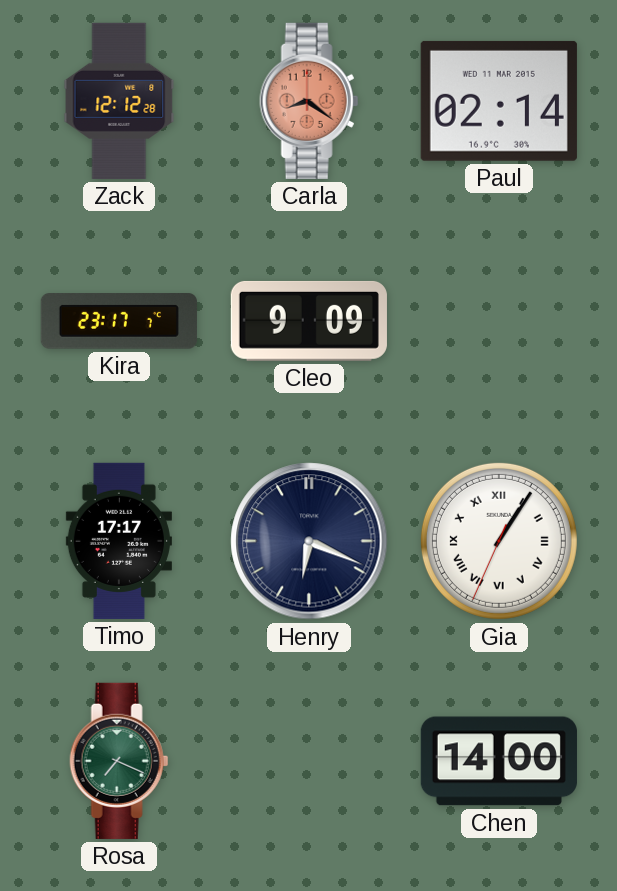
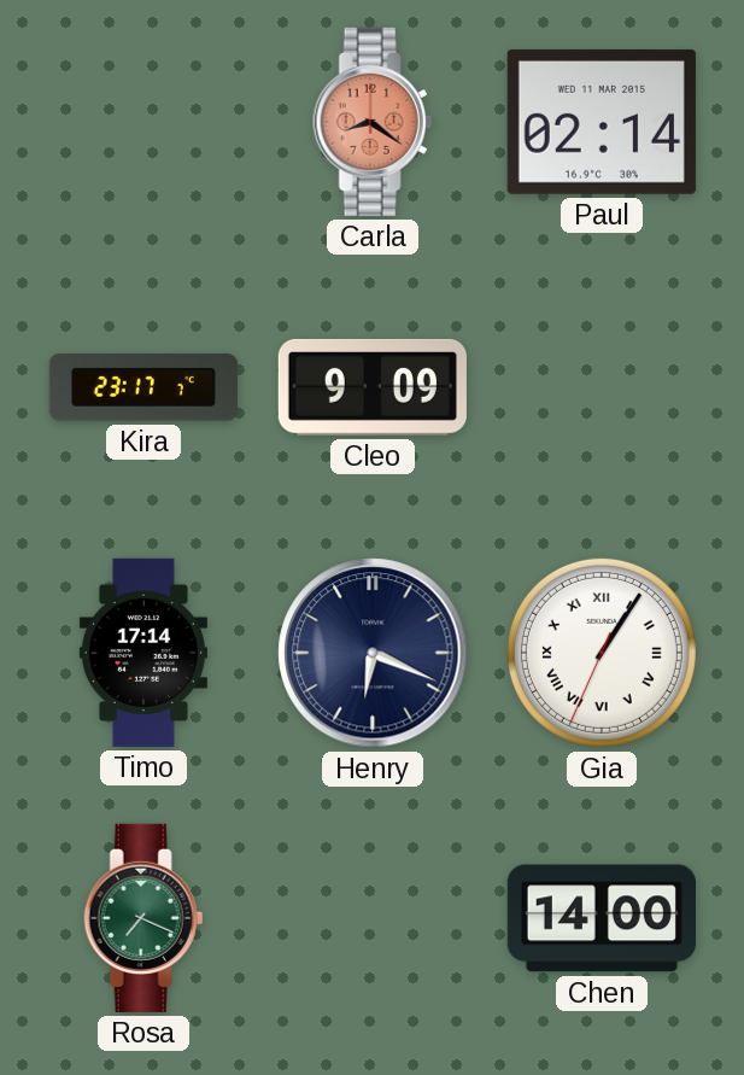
Zack: 12:12 -> none
Timo: 17:17 -> 17:14
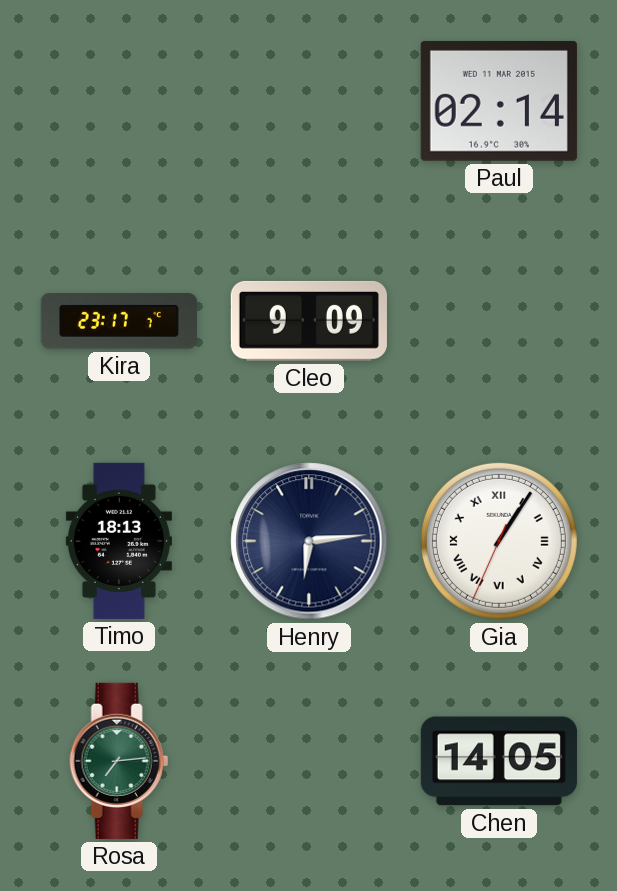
Carla: 8:21 -> none
Timo: 17:14 -> 18:13
Henry: 6:19 -> 6:14
Rosa: 7:19 -> 7:14
Chen: 14:00 -> 14:05
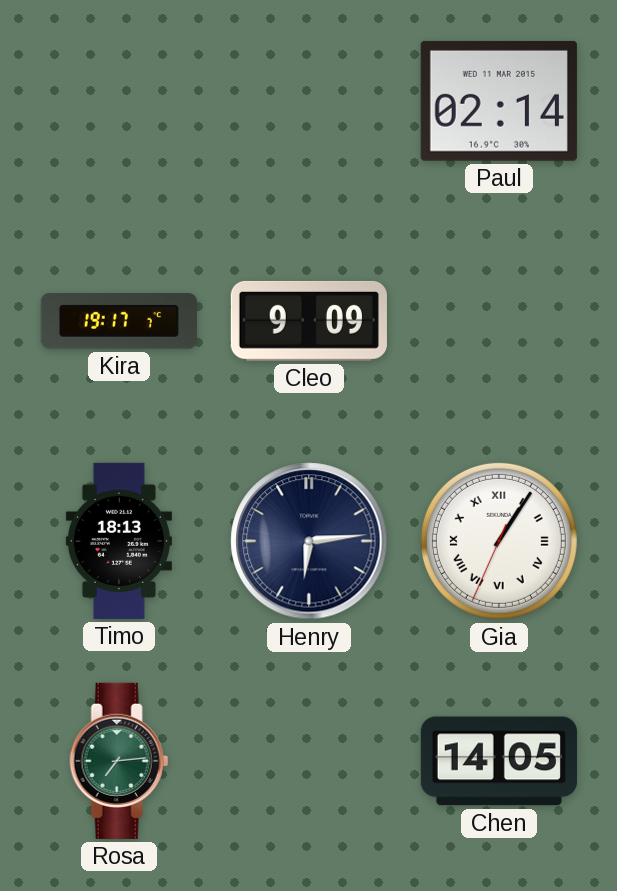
Kira: 23:17 -> 19:17
